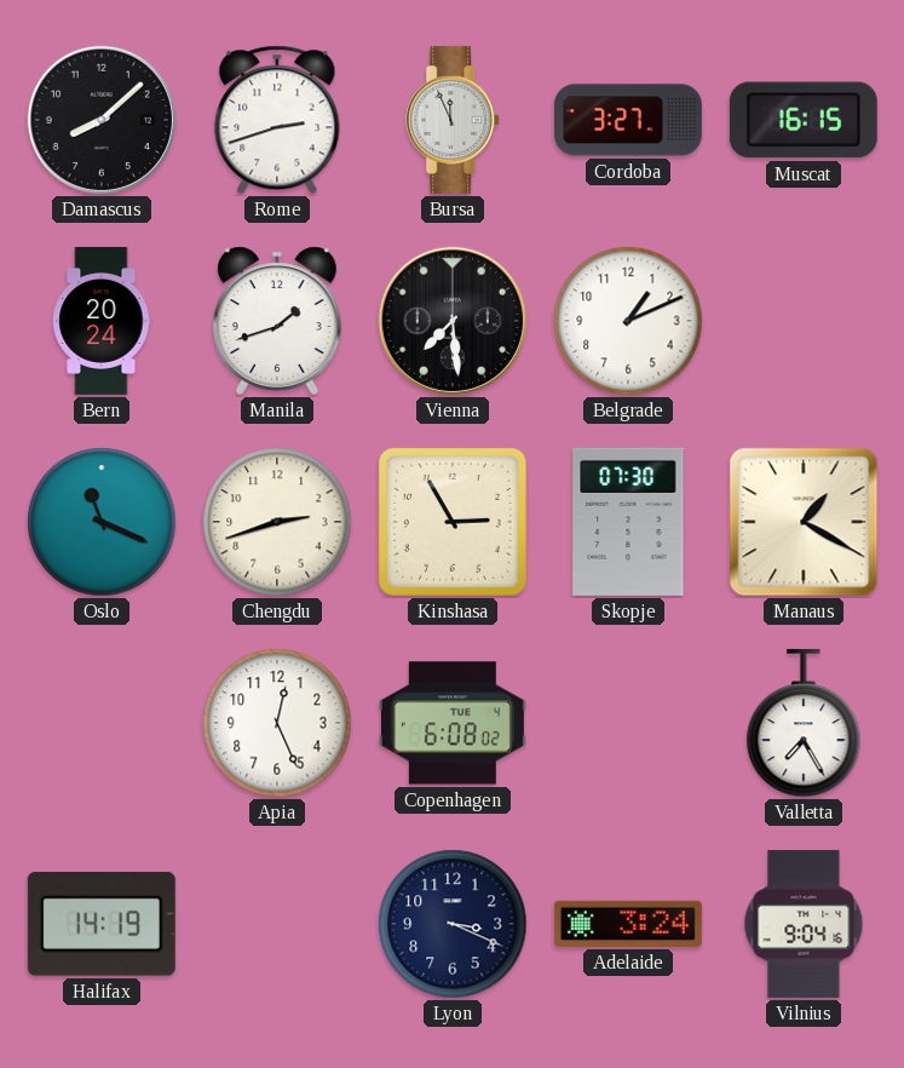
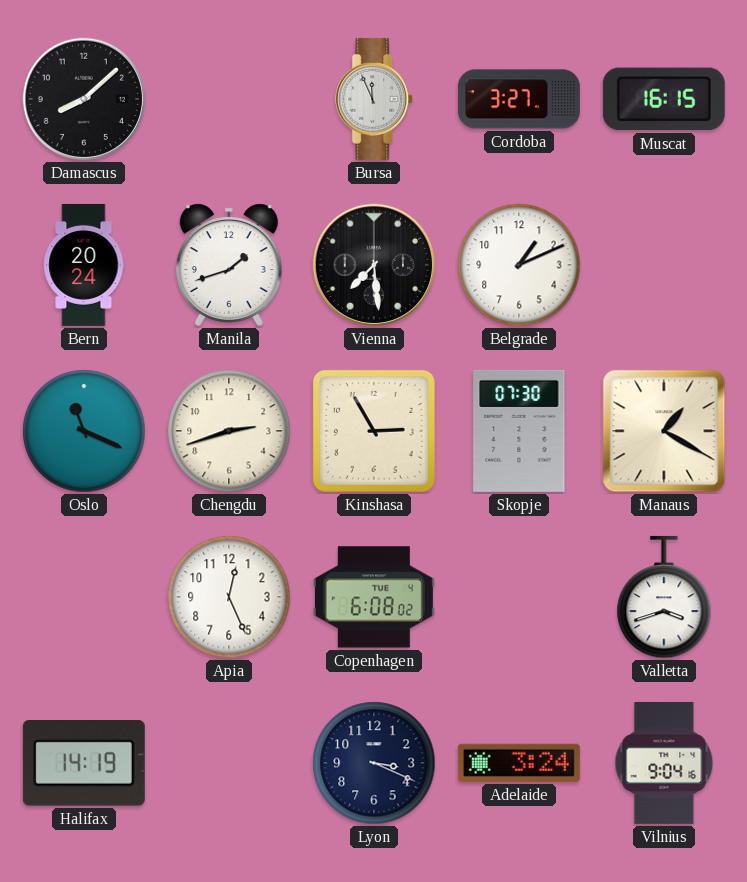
Rome: 2:42 -> none
Valletta: 7:25 -> 3:42
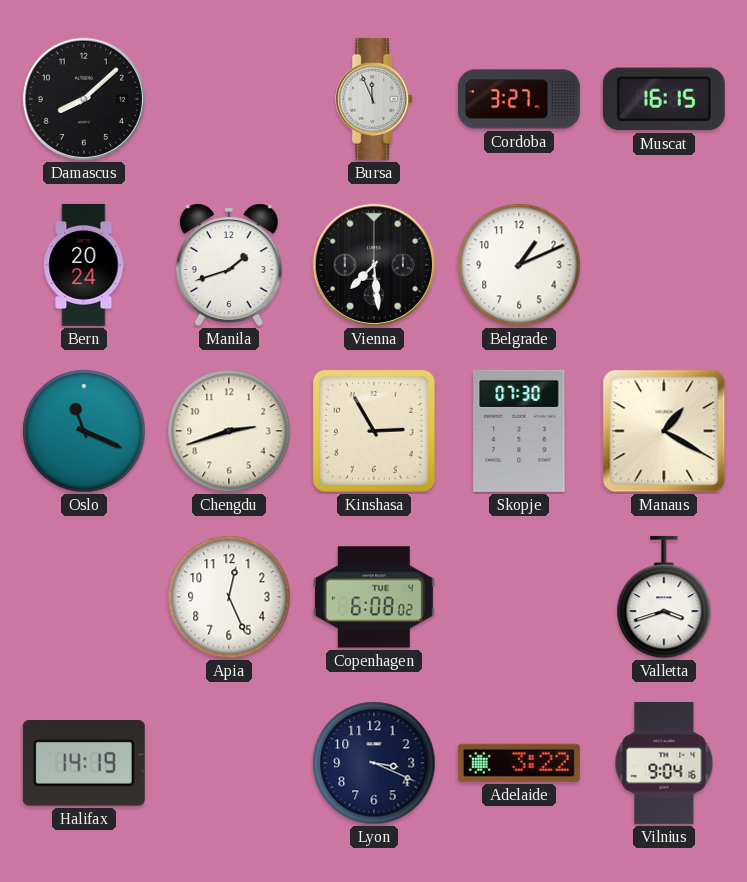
Adelaide: 3:24 -> 3:22
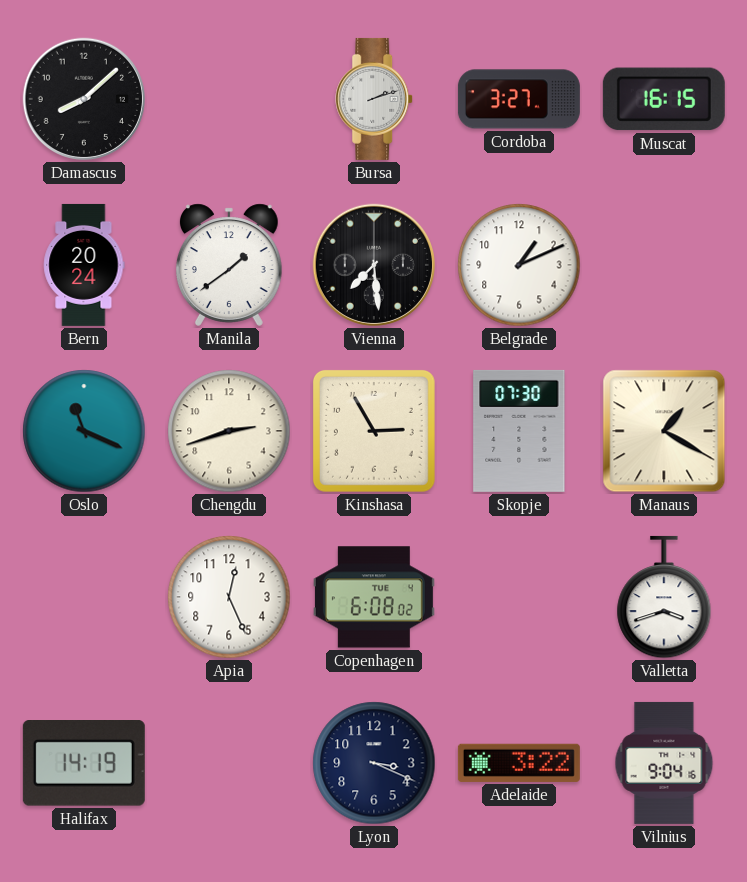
Bursa: 11:56 -> 2:12
Manila: 1:42 -> 1:39
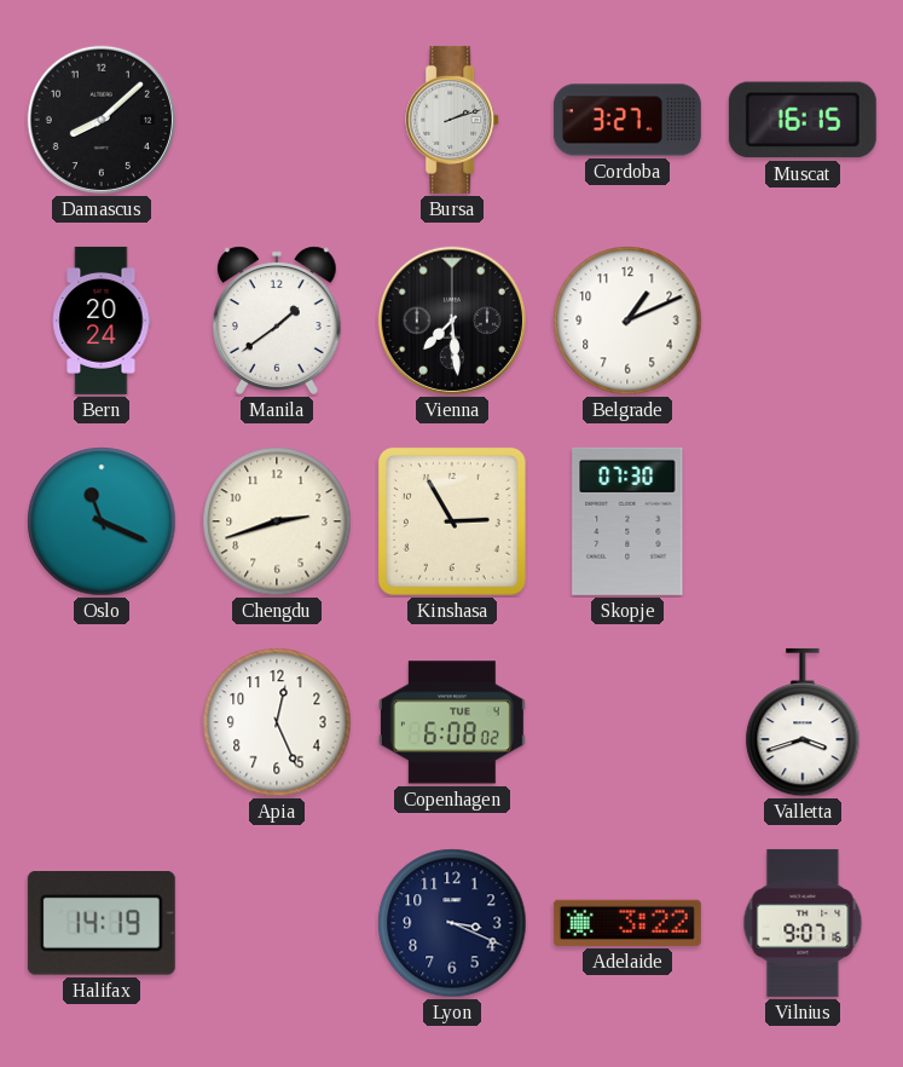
Manaus: 1:20 -> none
Vilnius: 9:04 -> 9:07
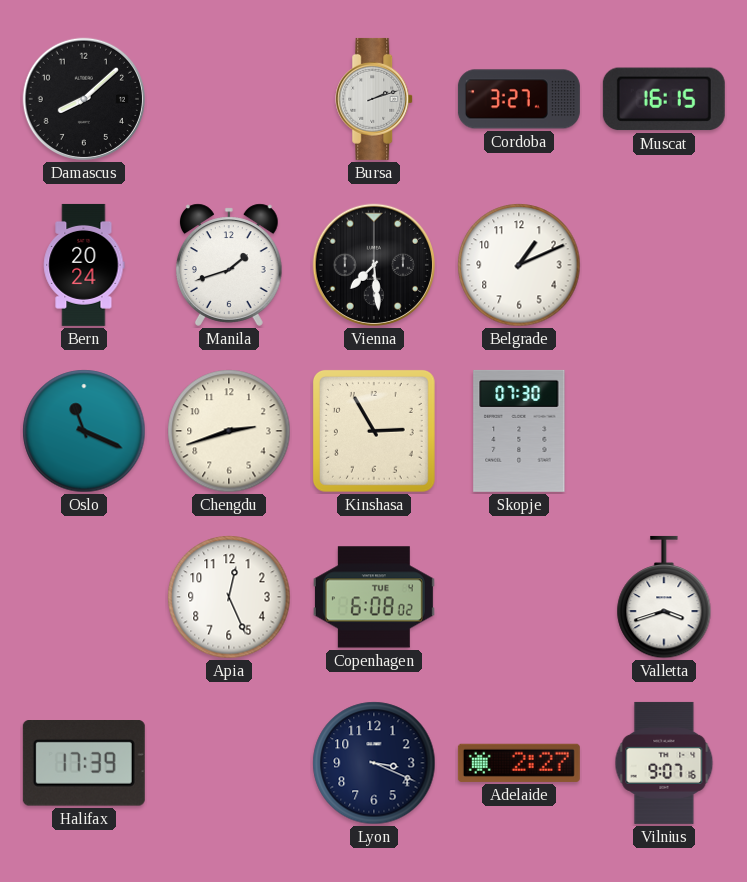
Manila: 1:39 -> 1:42
Halifax: 14:19 -> 17:39
Adelaide: 3:22 -> 2:27
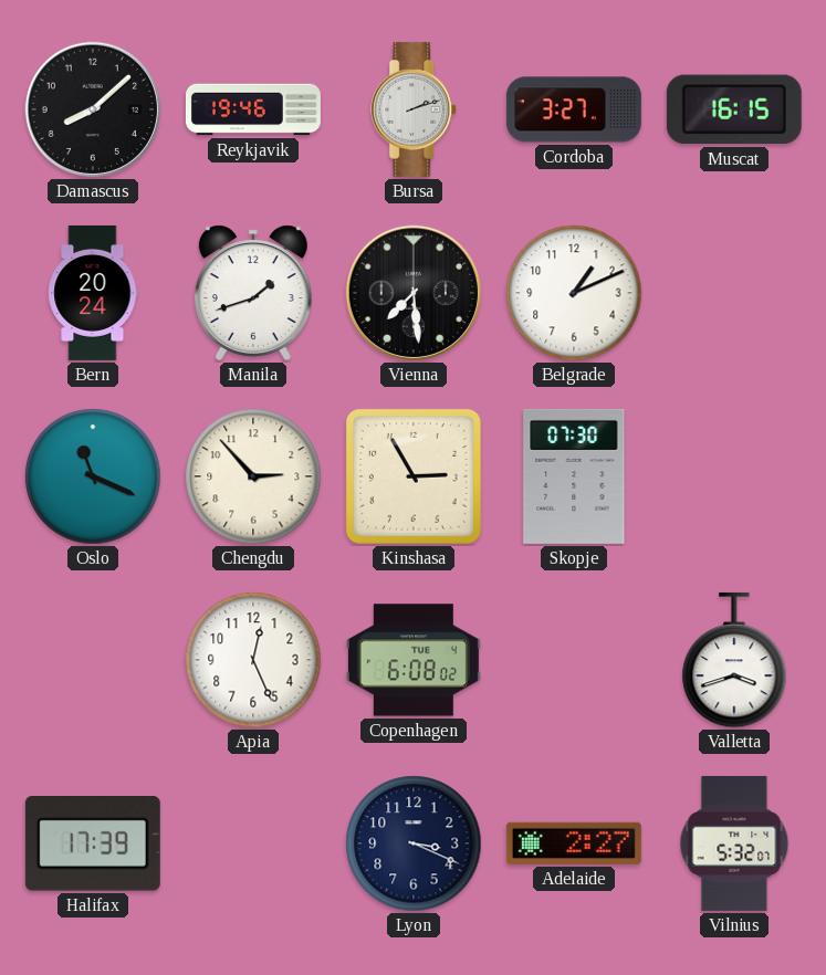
Reykjavik: none -> 19:46
Chengdu: 2:42 -> 2:53
Vilnius: 9:07 -> 5:32
